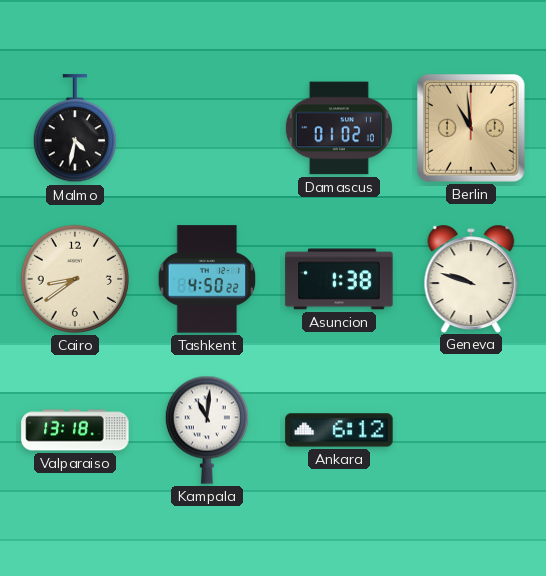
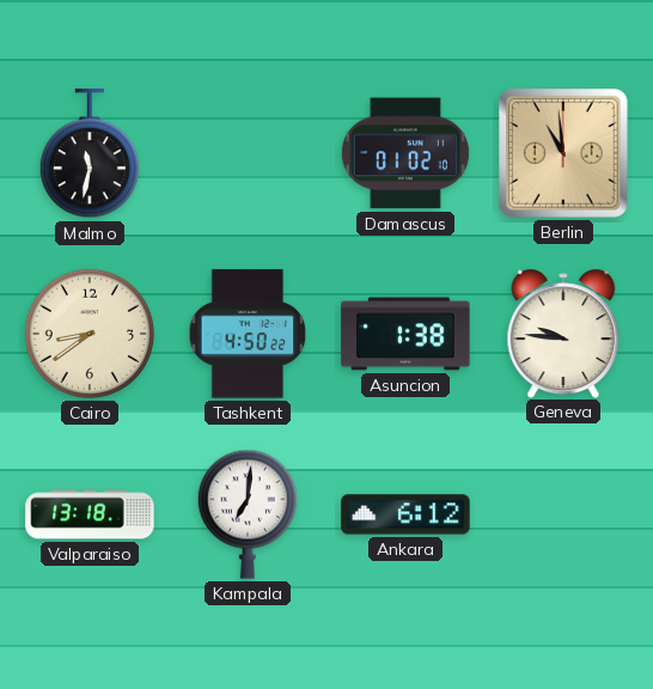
Malmo: 4:32 -> 11:32
Geneva: 9:48 -> 9:46
Kampala: 11:01 -> 7:01
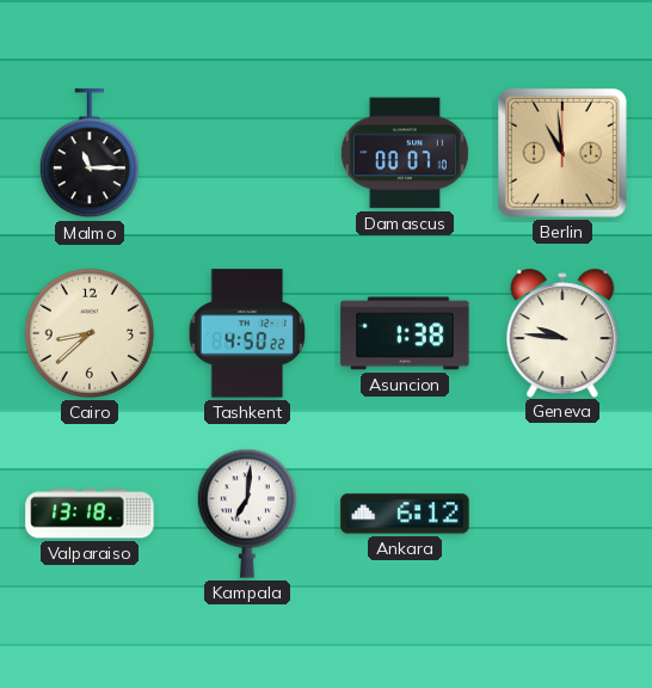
Malmo: 11:32 -> 11:15
Damascus: 01:02 -> 00:07
Cairo: 8:39 -> 8:38
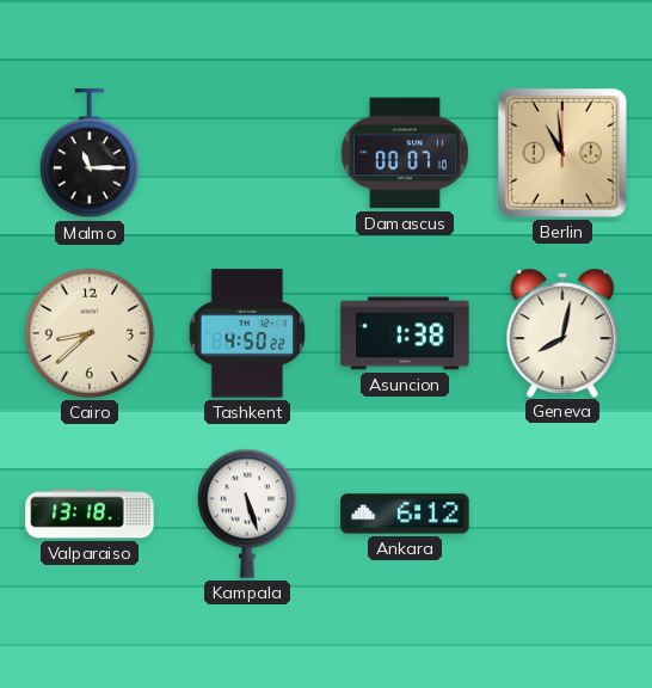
Geneva: 9:46 -> 8:02
Kampala: 7:01 -> 5:27
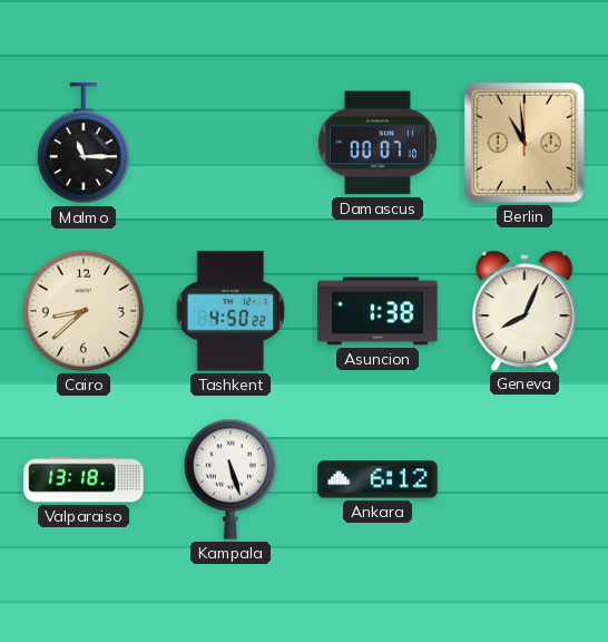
Geneva: 8:02 -> 8:04
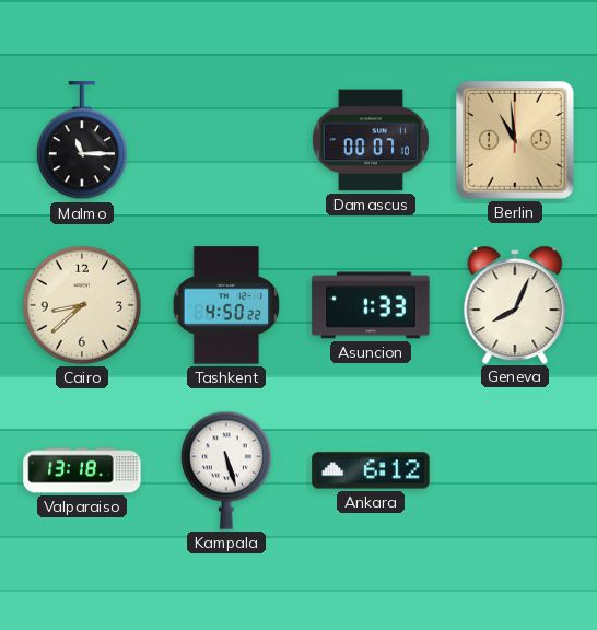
Asuncion: 1:38 -> 1:33
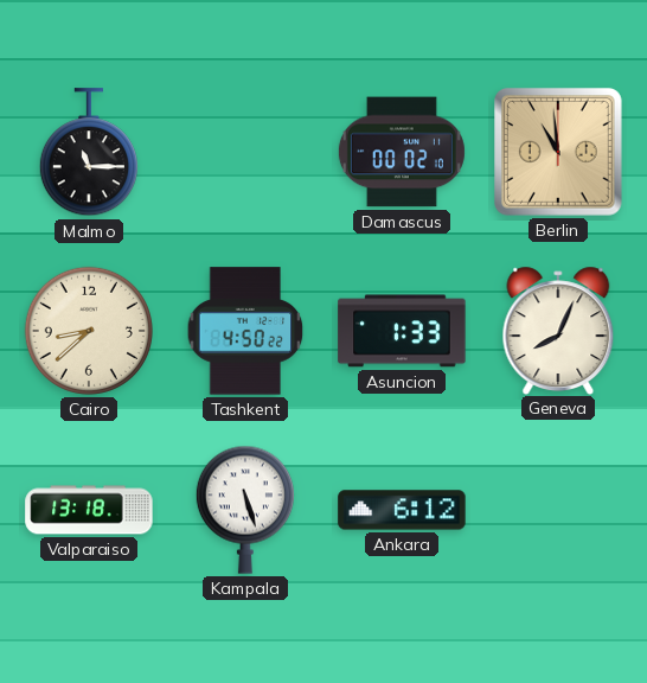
Damascus: 00:07 -> 00:02
